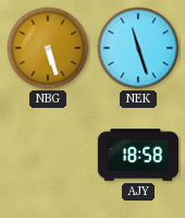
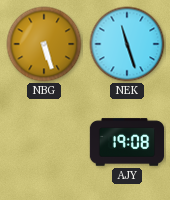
AJY: 18:58 -> 19:08
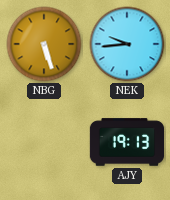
NEK: 11:27 -> 9:44
AJY: 19:08 -> 19:13
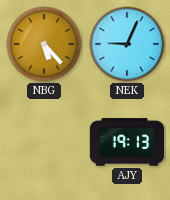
NBG: 5:27 -> 5:23
NEK: 9:44 -> 9:04
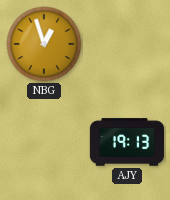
NBG: 5:23 -> 12:57
NEK: 9:04 -> none
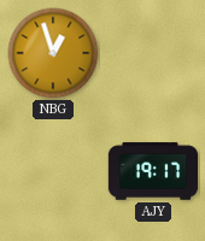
AJY: 19:13 -> 19:17
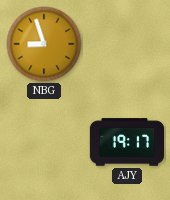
NBG: 12:57 -> 8:57
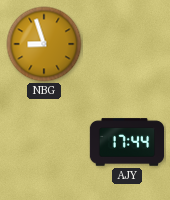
AJY: 19:17 -> 17:44
